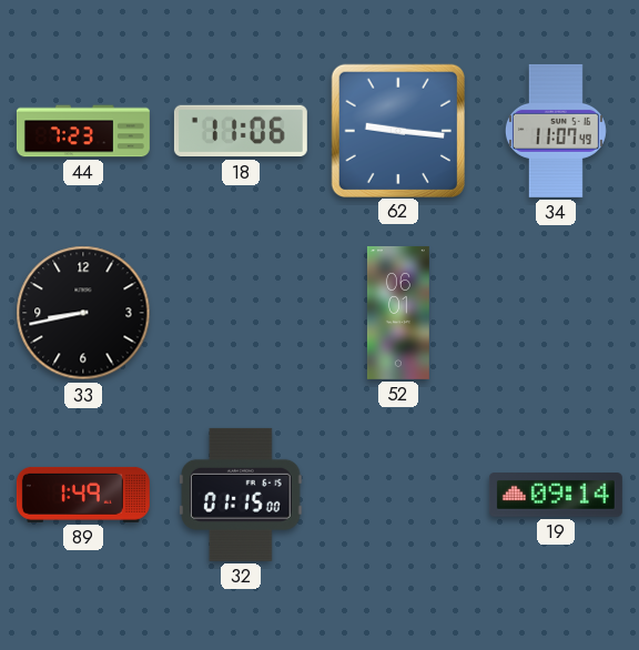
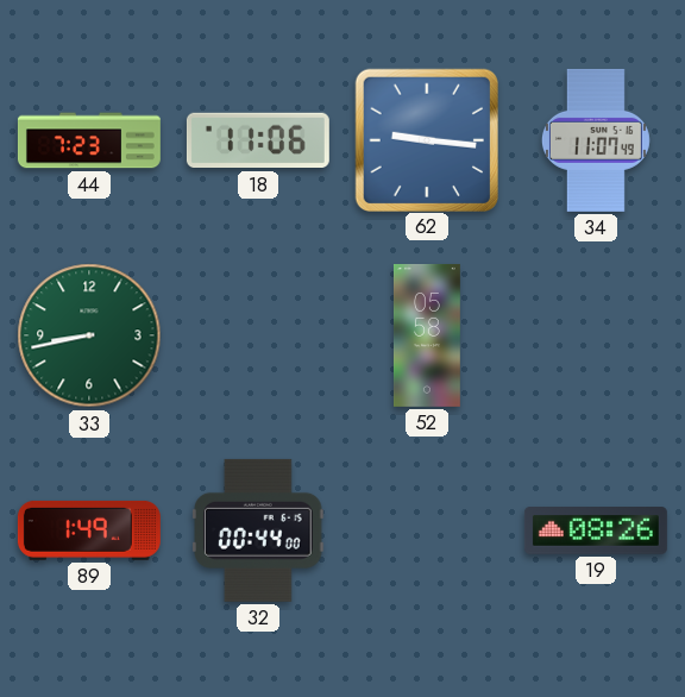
33 dial: black -> green
52: 06:01 -> 05:58
32: 01:15 -> 00:44
19: 09:14 -> 08:26
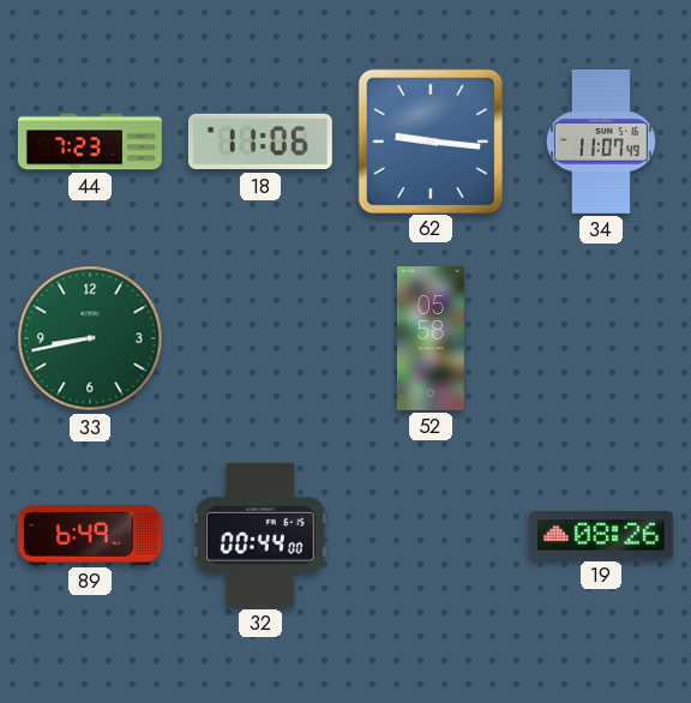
89: 1:49 -> 6:49
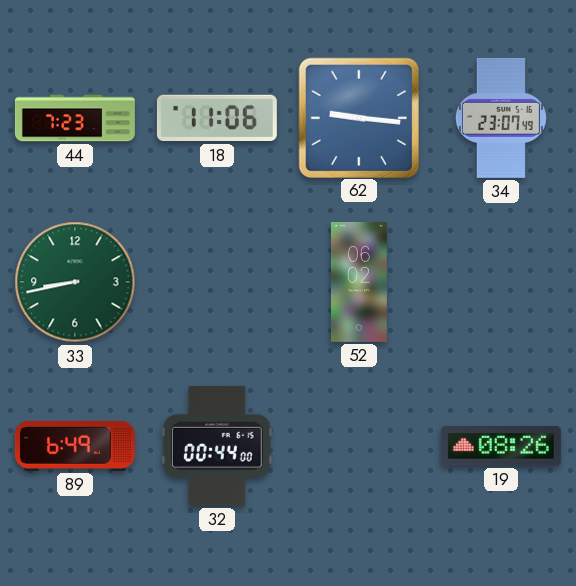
34: 11:07 -> 23:07
52: 05:58 -> 06:02
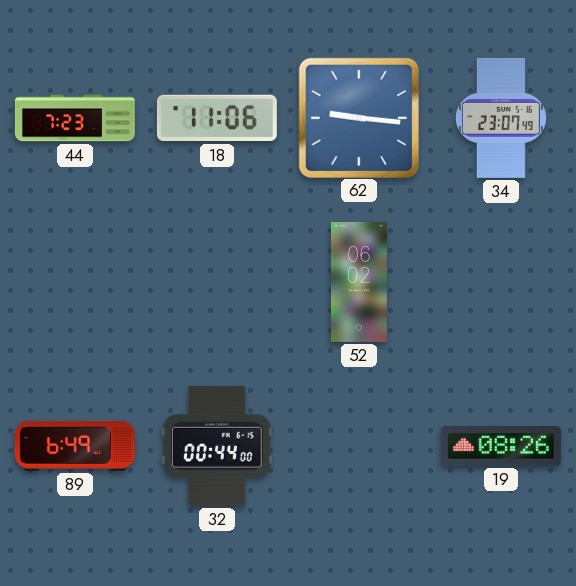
33: 8:43 -> none
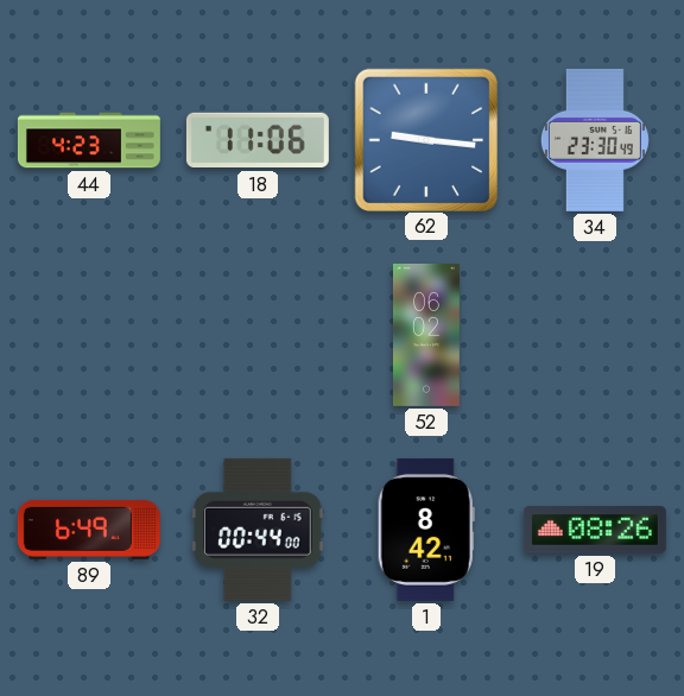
44: 7:23 -> 4:23
34: 23:07 -> 23:30
1: none -> 8:42
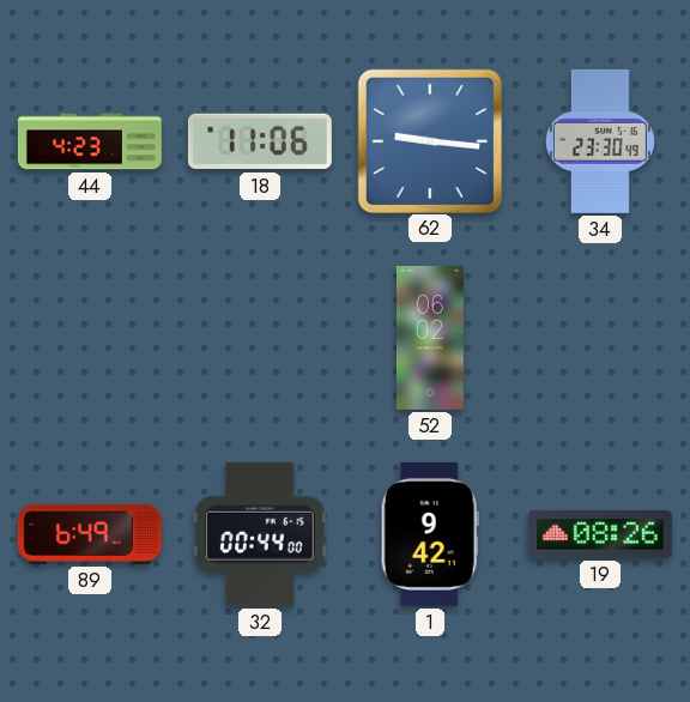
1: 8:42 -> 9:42
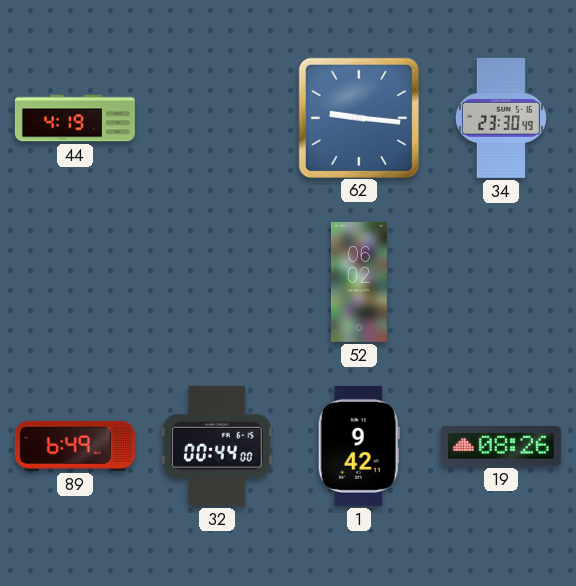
44: 4:23 -> 4:19
18: 11:06 -> none
